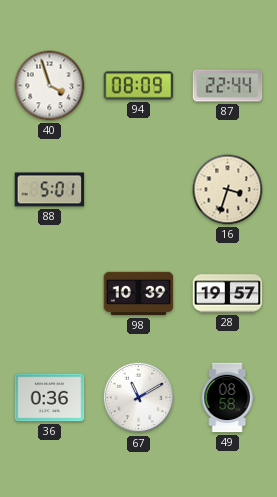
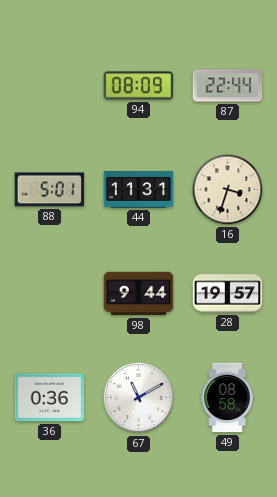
40: 3:57 -> none
44: none -> 11:31
98: 10:39 -> 9:44
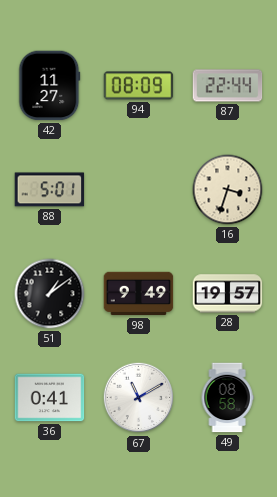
42: none -> 11:27
44: 11:31 -> none
51: none -> 1:09
98: 9:44 -> 9:49
36: 0:36 -> 0:41
